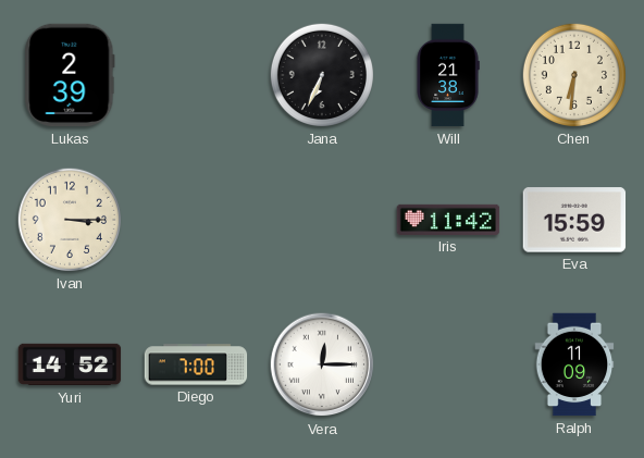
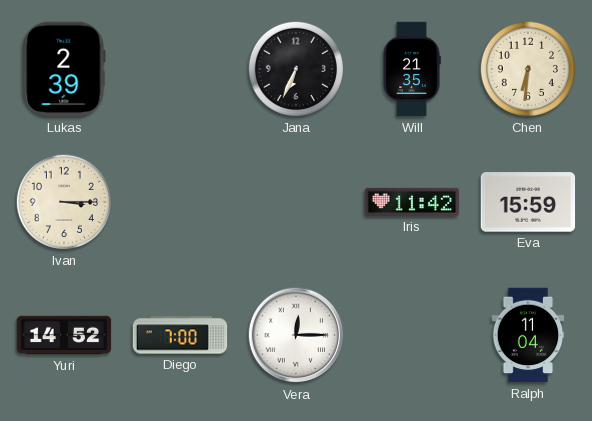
Will: 21:38 -> 21:35
Ralph: 11:09 -> 11:04
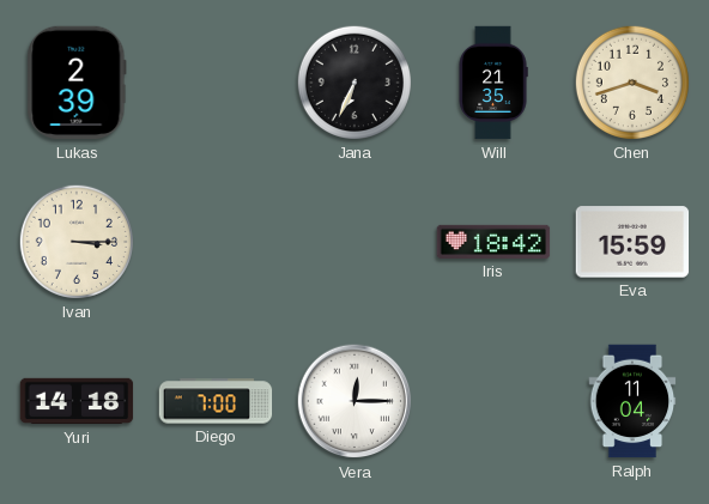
Chen: 6:31 -> 3:42
Iris: 11:42 -> 18:42
Yuri: 14:52 -> 14:18
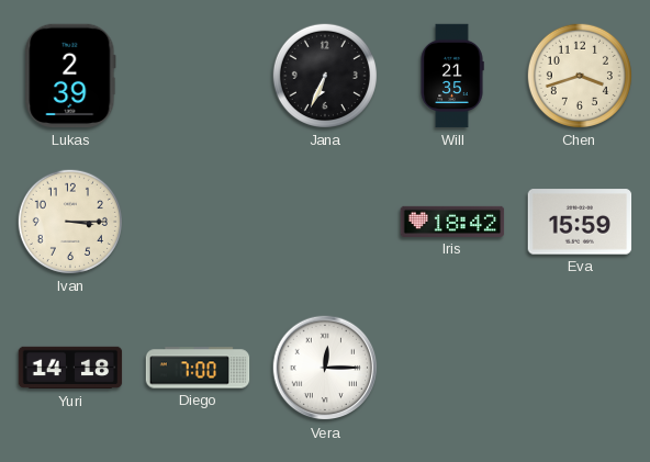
Ralph: 11:04 -> none
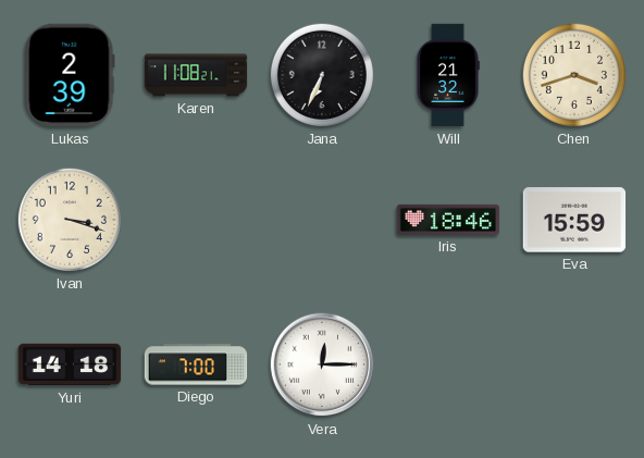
Karen: none -> 11:08
Will: 21:35 -> 21:32
Ivan: 3:15 -> 3:18
Iris: 18:42 -> 18:46
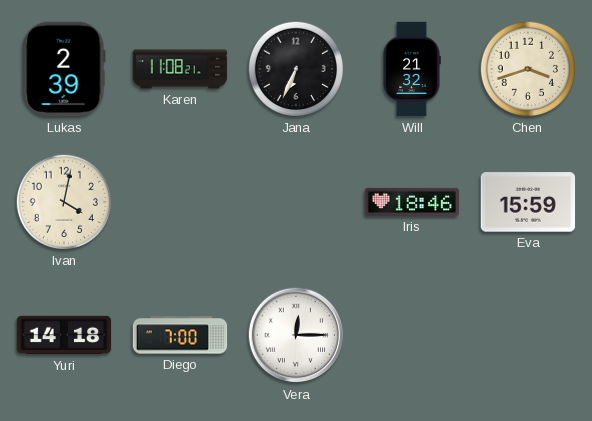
Ivan: 3:18 -> 4:02
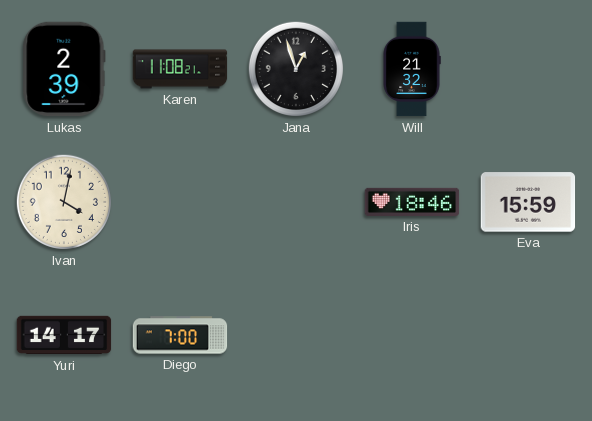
Jana: 6:34 -> 12:57
Chen: 3:42 -> none
Yuri: 14:18 -> 14:17
Vera: 12:15 -> none
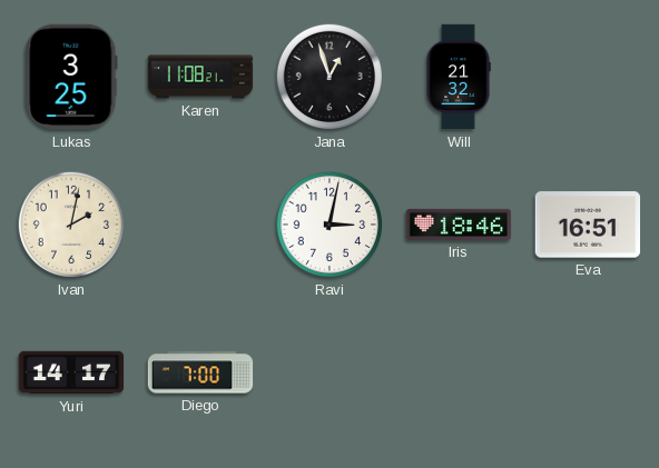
Lukas: 2:39 -> 3:25
Ivan: 4:02 -> 2:02
Ravi: none -> 3:02
Eva: 15:59 -> 16:51
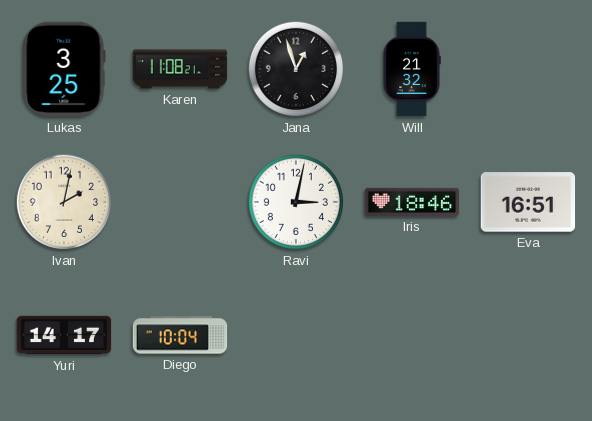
Diego: 7:00 -> 10:04
